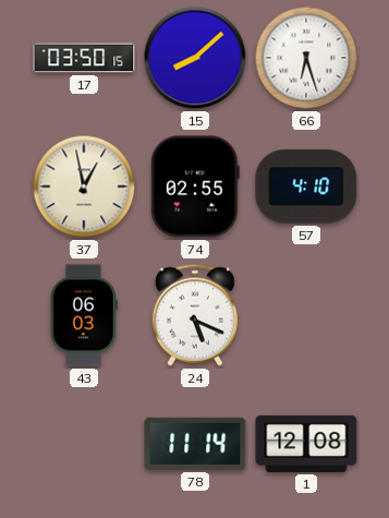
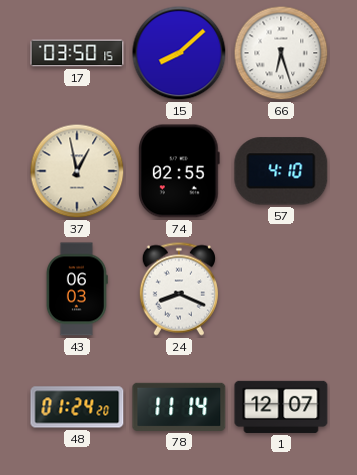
24: 5:19 -> 8:19
48: none -> 01:24
1: 12:08 -> 12:07
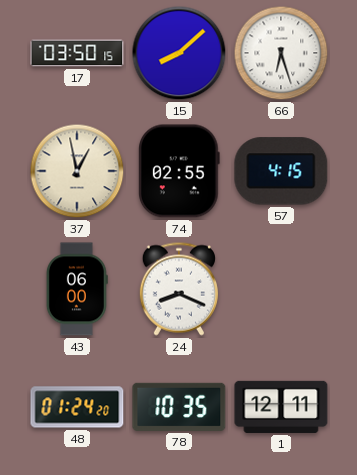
57: 4:10 -> 4:15
43: 06:03 -> 06:00
78: 11:14 -> 10:35
1: 12:07 -> 12:11
